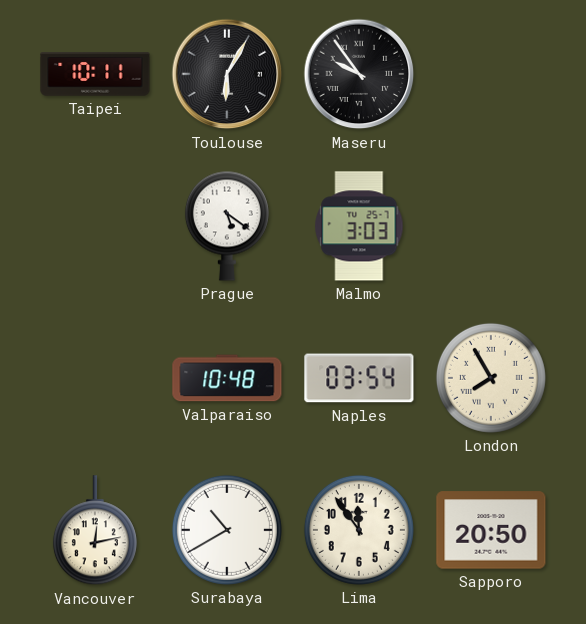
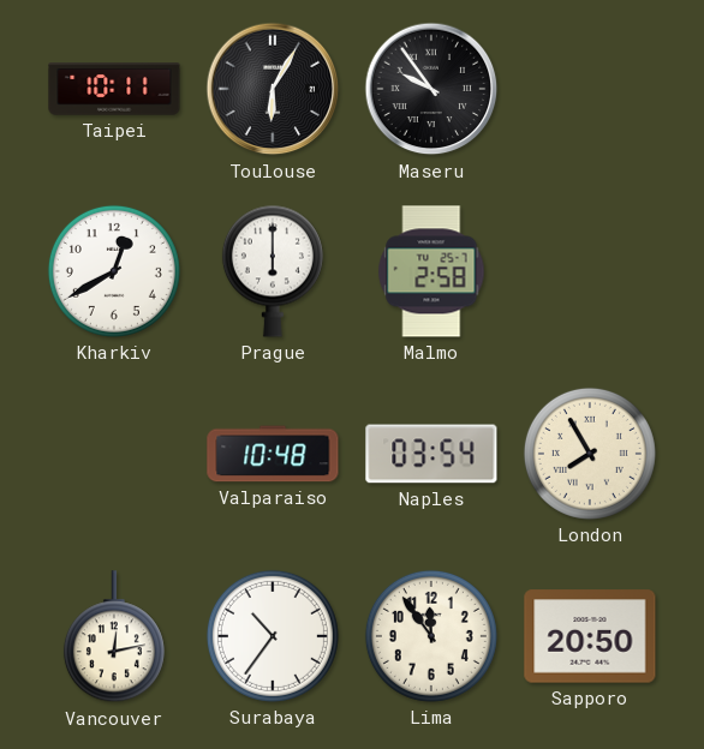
Kharkiv: none -> 12:40
Prague: 5:21 -> 6:00
Malmo: 3:03 -> 2:58
Surabaya: 10:40 -> 10:36
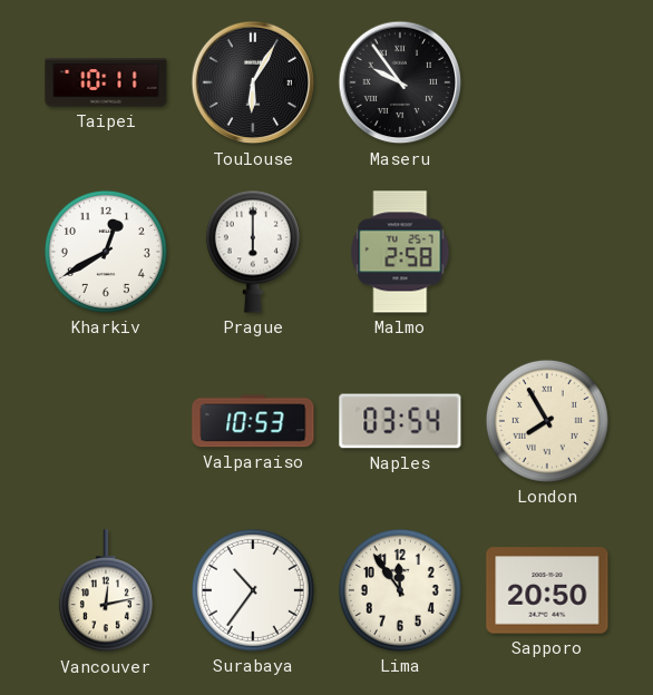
Valparaiso: 10:48 -> 10:53
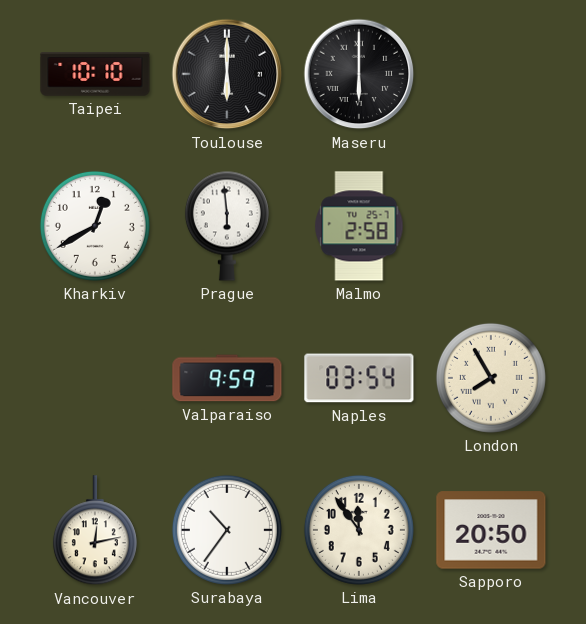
Taipei: 10:11 -> 10:10
Toulouse: 6:05 -> 6:00
Maseru: 9:54 -> 6:00
Prague: 6:00 -> 5:59
Valparaiso: 10:53 -> 9:59
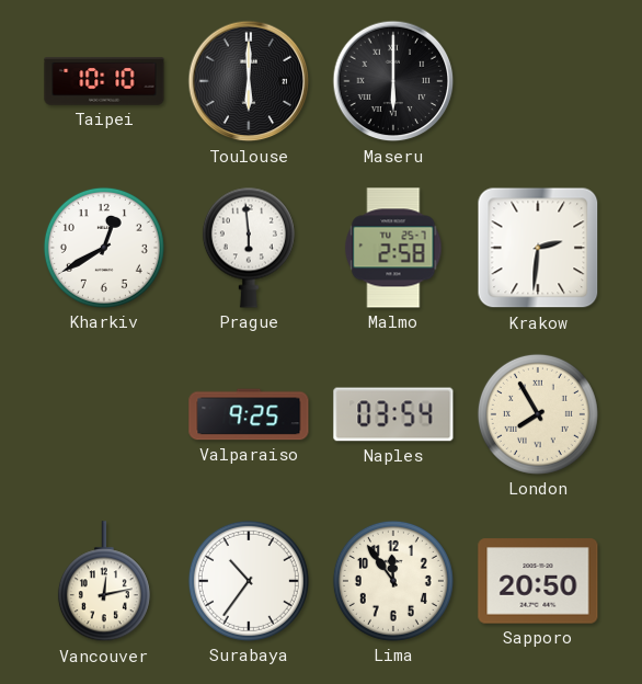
Krakow: none -> 2:31
Valparaiso: 9:59 -> 9:25
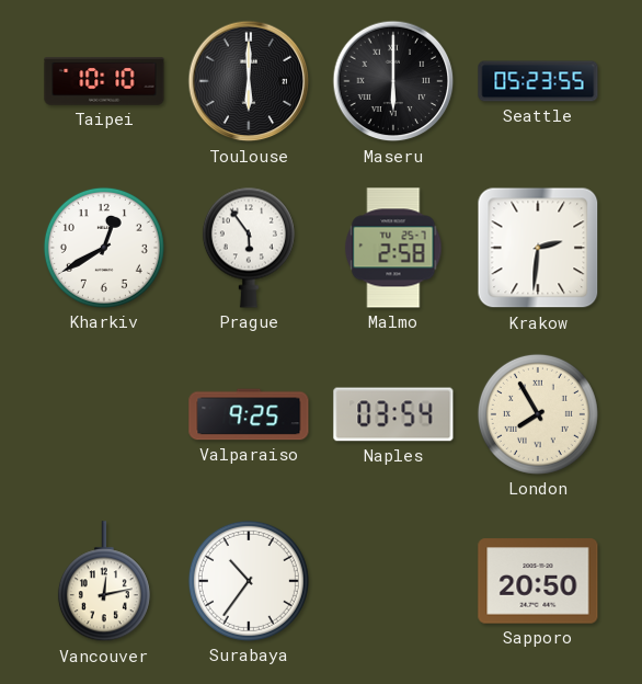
Seattle: none -> 05:23
Prague: 5:59 -> 5:54
Lima: 11:54 -> none
